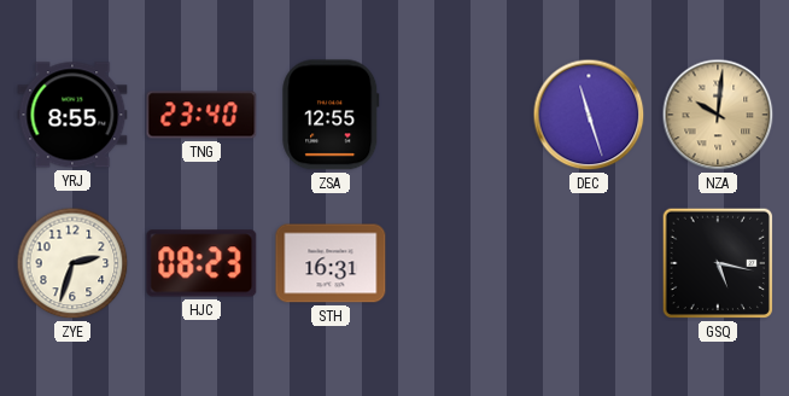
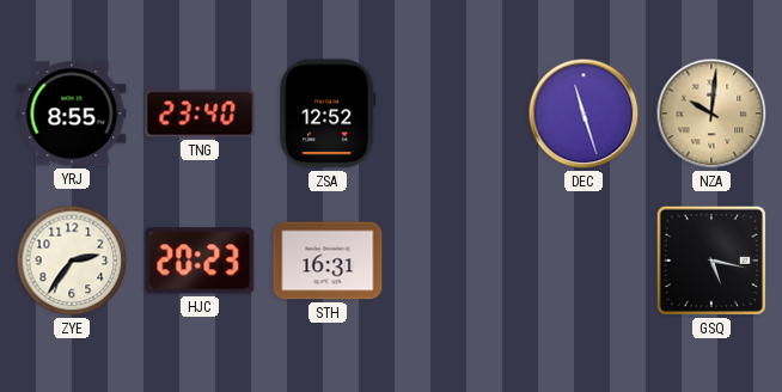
ZSA: 12:55 -> 12:52
ZYE: 2:33 -> 2:36
HJC: 08:23 -> 20:23
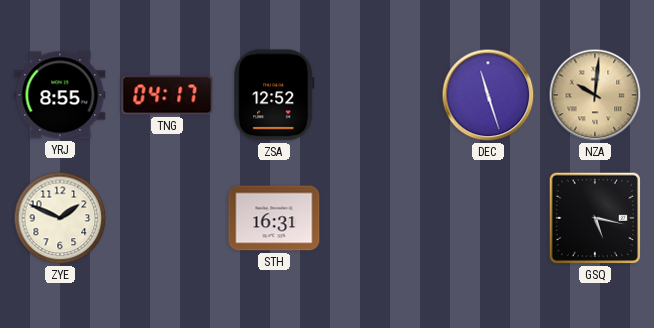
TNG: 23:40 -> 04:17
ZYE: 2:36 -> 1:49
HJC: 20:23 -> none
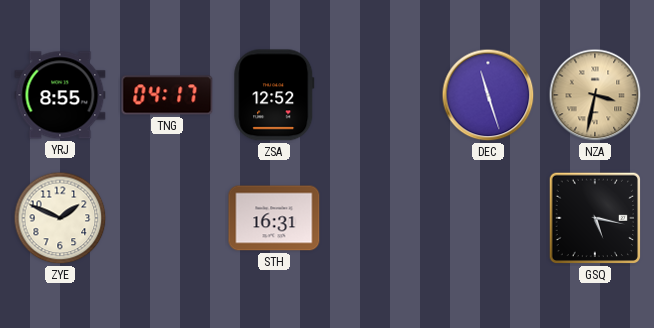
NZA: 10:01 -> 3:32
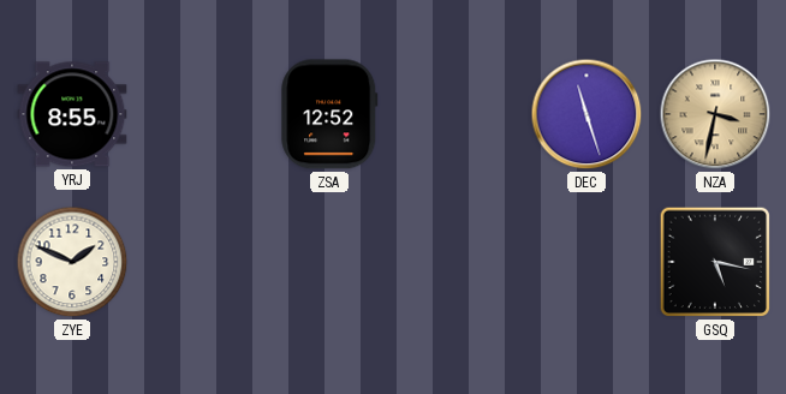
TNG: 04:17 -> none
STH: 16:31 -> none
